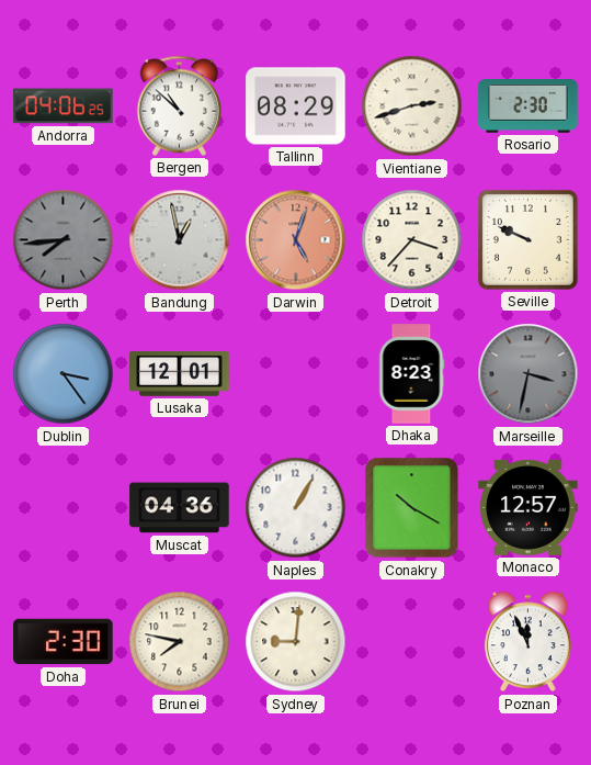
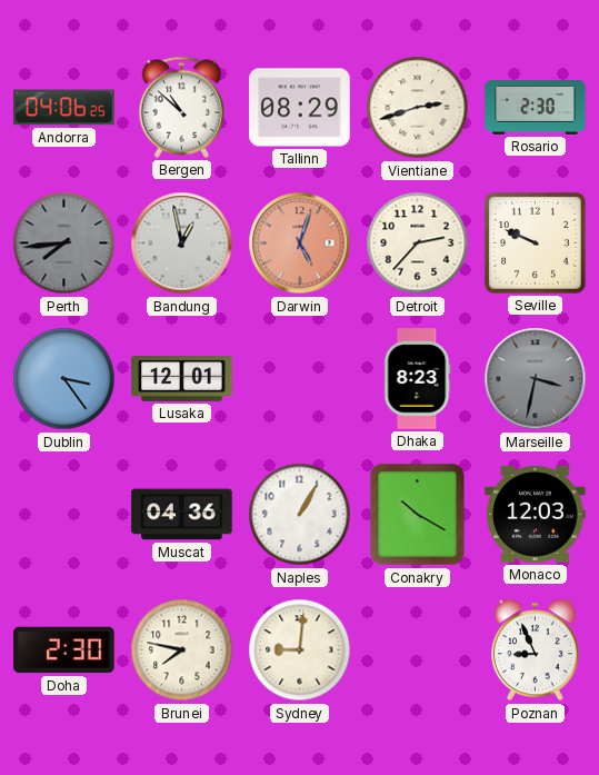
Detroit: 3:37 -> 2:37
Monaco: 12:57 -> 12:03
Poznan: 11:56 -> 8:56
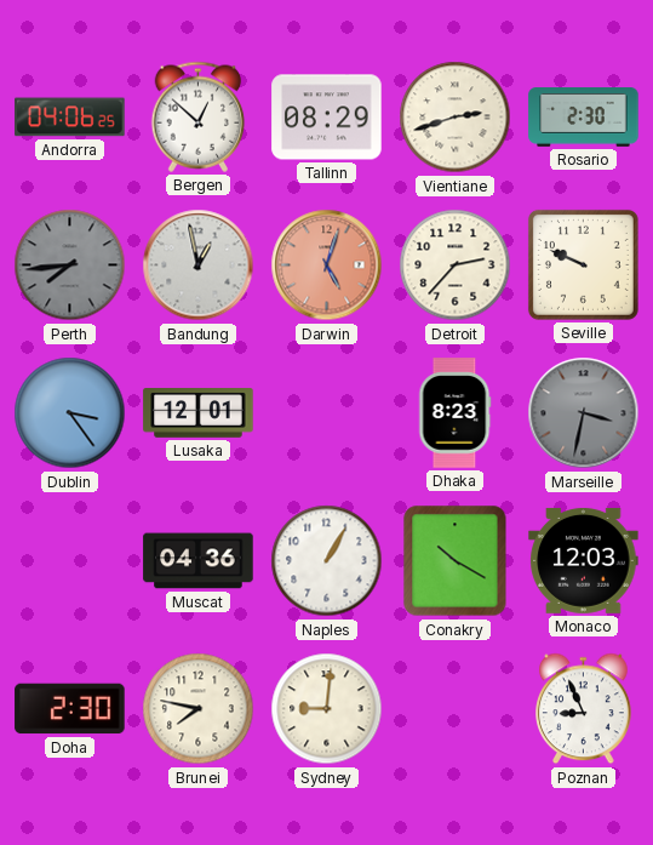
Bergen: 10:52 -> 12:52
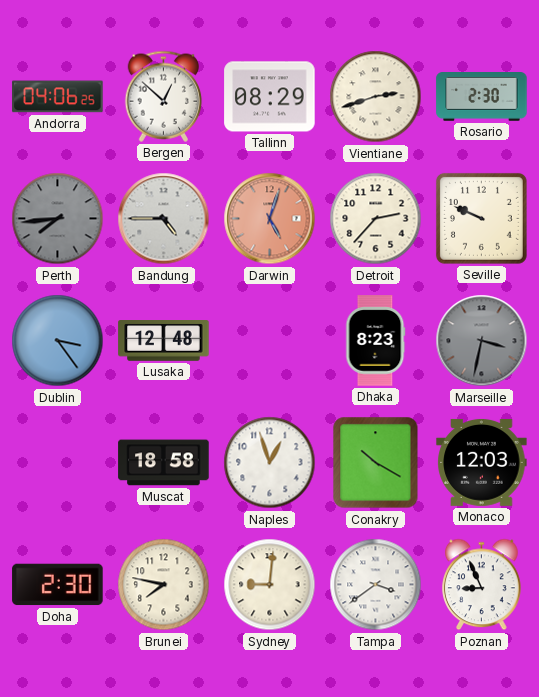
Bandung: 12:58 -> 4:45
Lusaka: 12:01 -> 12:48
Muscat: 04:36 -> 18:58
Naples: 1:05 -> 12:57
Tampa: none -> 3:39
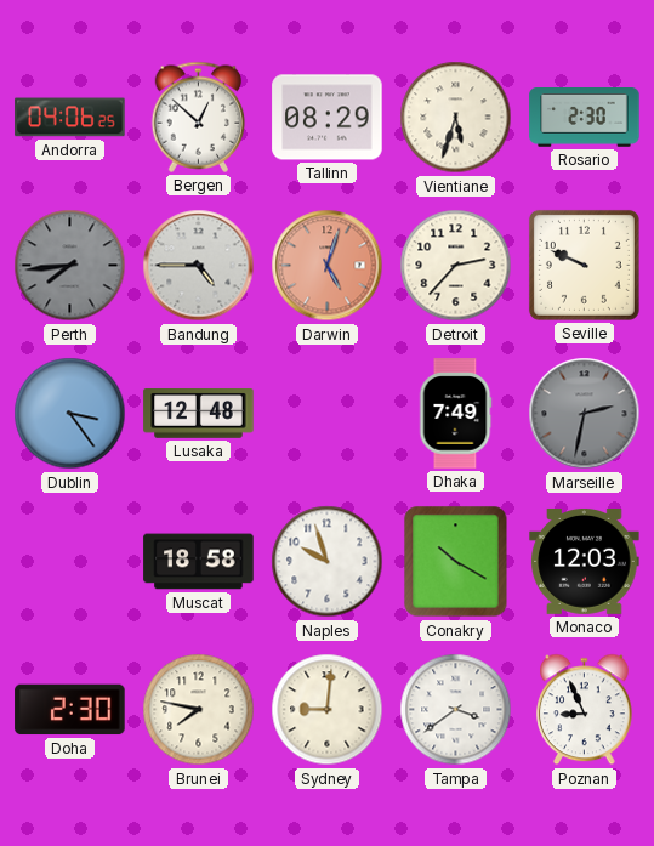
Vientiane: 2:42 -> 5:33
Dhaka: 8:23 -> 7:49
Marseille: 3:32 -> 2:32
Naples: 12:57 -> 9:57
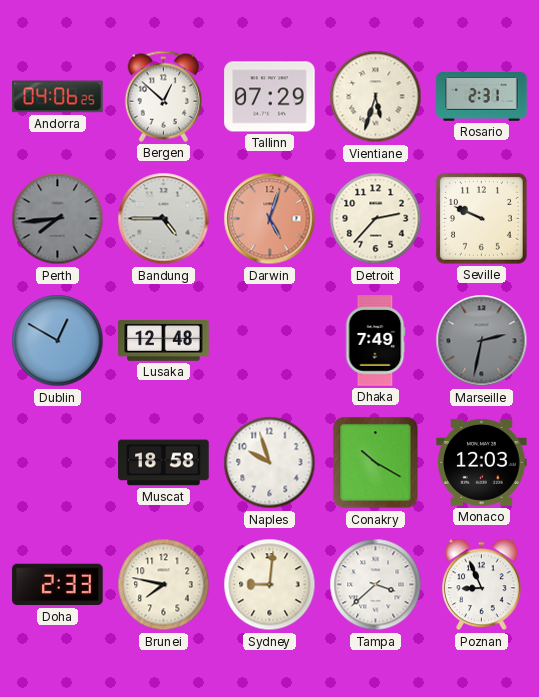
Tallinn: 08:29 -> 07:29
Rosario: 2:30 -> 2:31
Dublin: 3:24 -> 12:50
Doha: 2:30 -> 2:33
Tampa: 3:39 -> 3:38
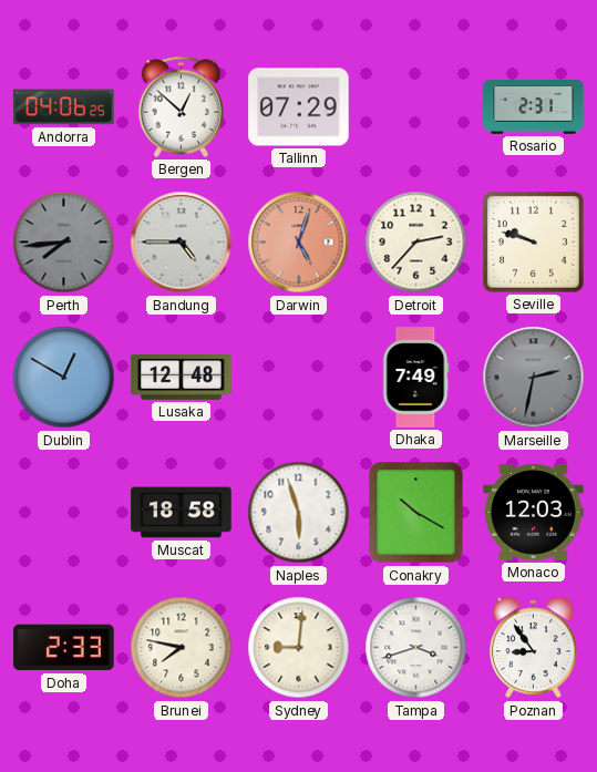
Vientiane: 5:33 -> none
Seville: 9:49 -> 9:48
Naples: 9:57 -> 5:57
Tampa: 3:38 -> 3:42
Poznan: 8:56 -> 8:54
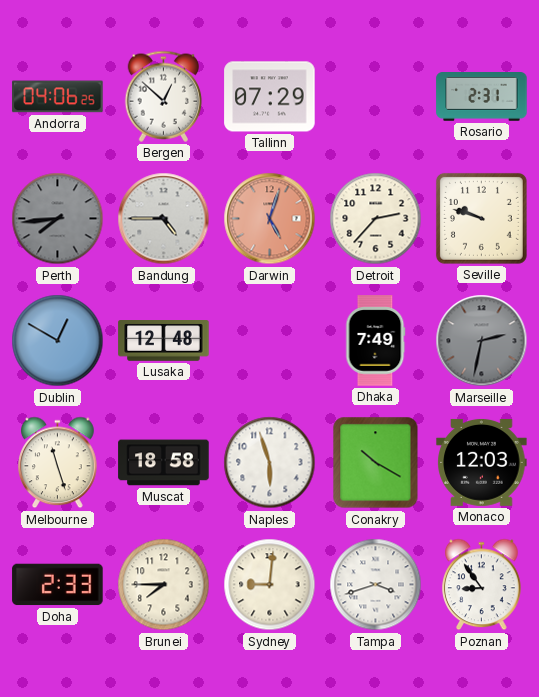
Melbourne: none -> 11:27
Brunei: 7:47 -> 7:45
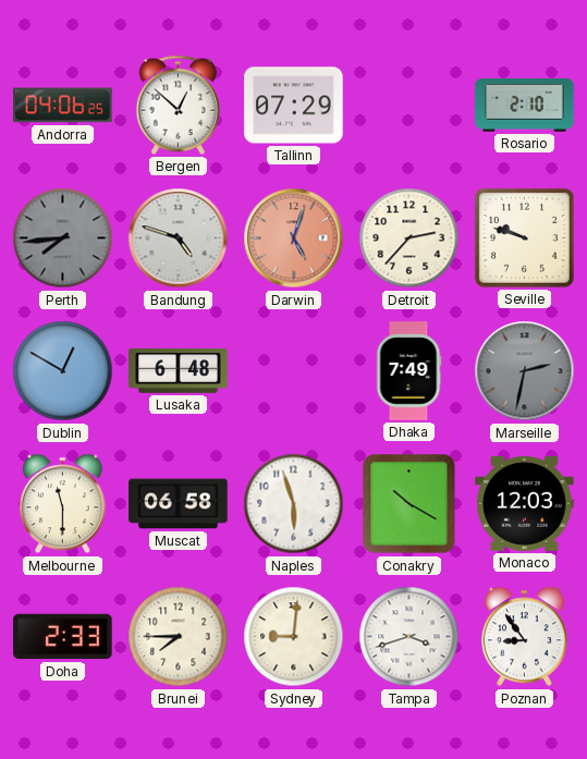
Rosario: 2:31 -> 2:10
Bandung: 4:45 -> 4:48
Lusaka: 12:48 -> 6:48
Melbourne: 11:27 -> 11:30
Muscat: 18:58 -> 06:58
